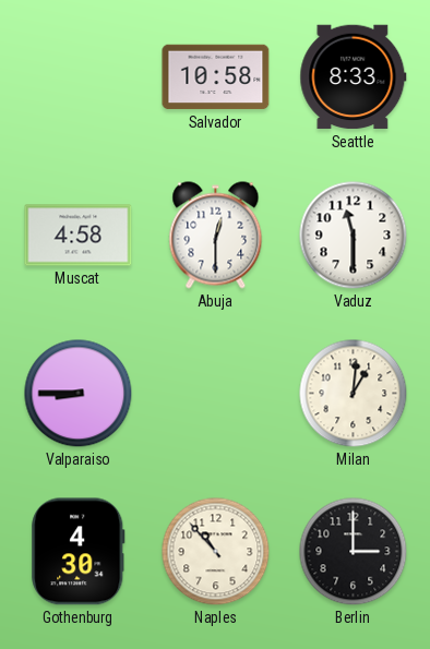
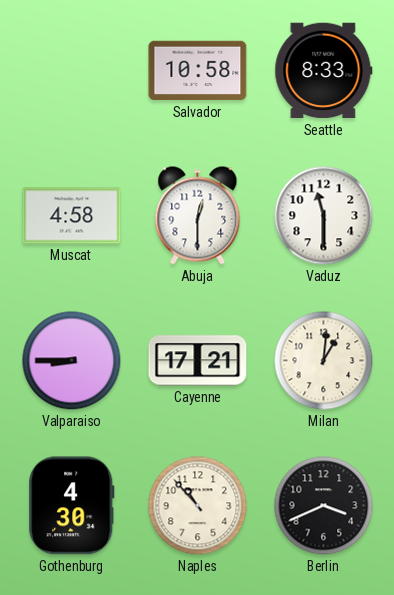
Cayenne: none -> 17:21
Berlin: 3:00 -> 3:41
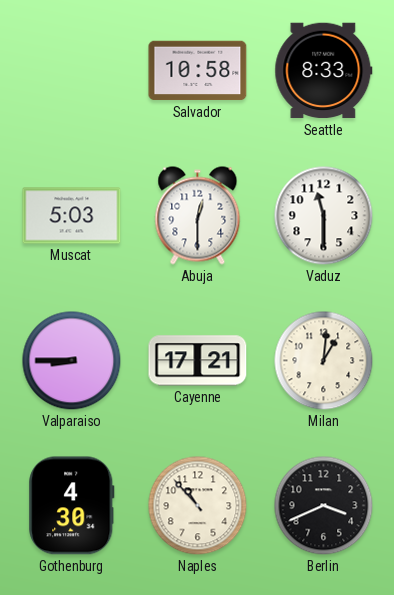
Muscat: 4:58 -> 5:03
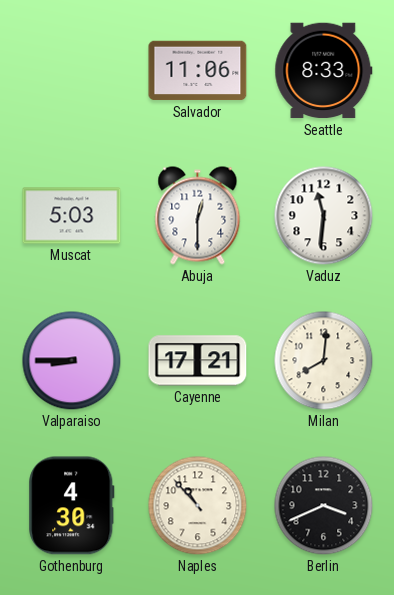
Salvador: 10:58 -> 11:06
Vaduz: 11:30 -> 11:31
Milan: 1:01 -> 8:01
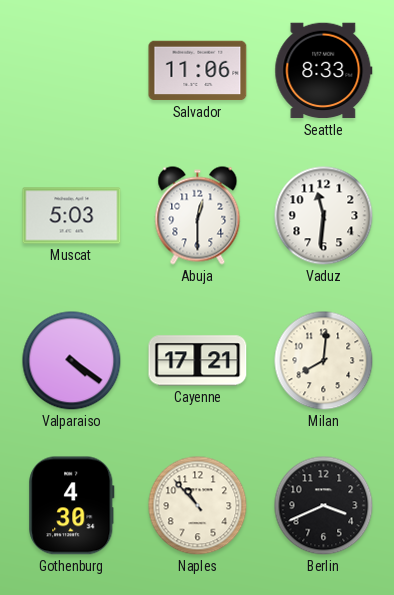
Valparaiso: 8:45 -> 4:21
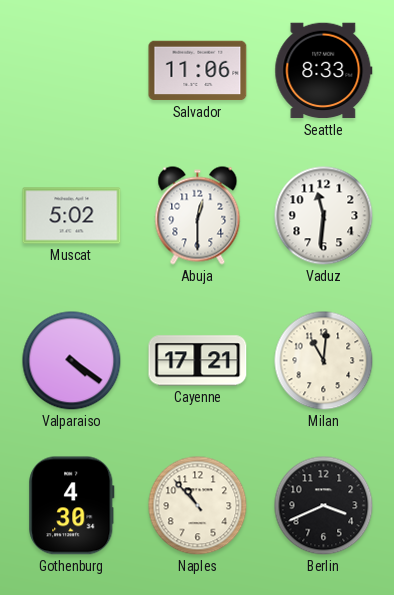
Muscat: 5:03 -> 5:02
Milan: 8:01 -> 11:01
